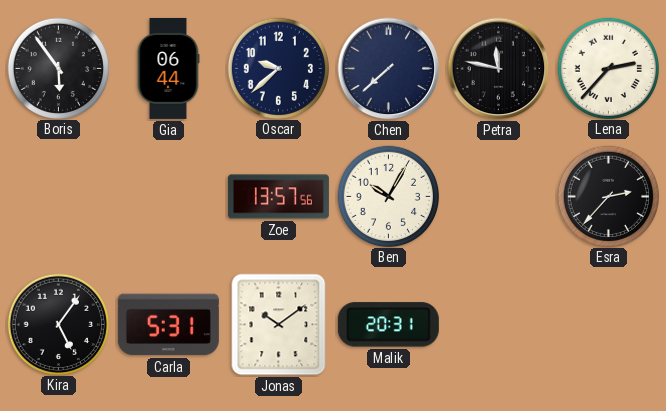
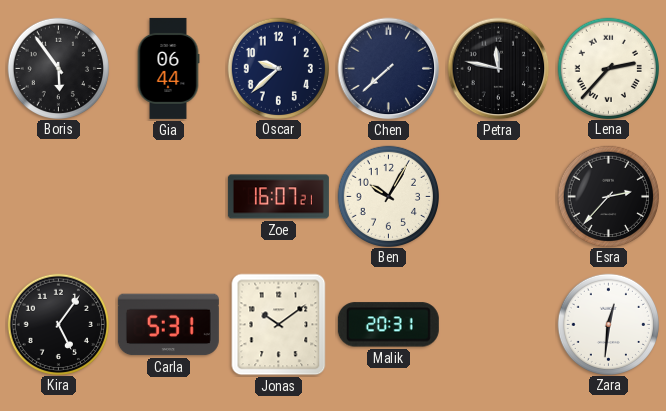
Zoe: 13:57 -> 16:07
Zara: none -> 12:31
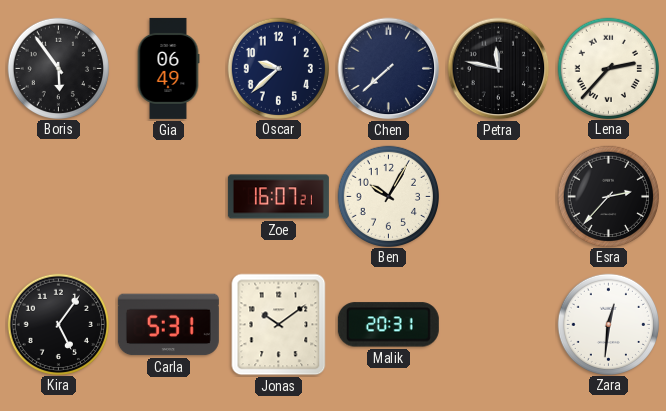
Gia: 06:44 -> 06:49
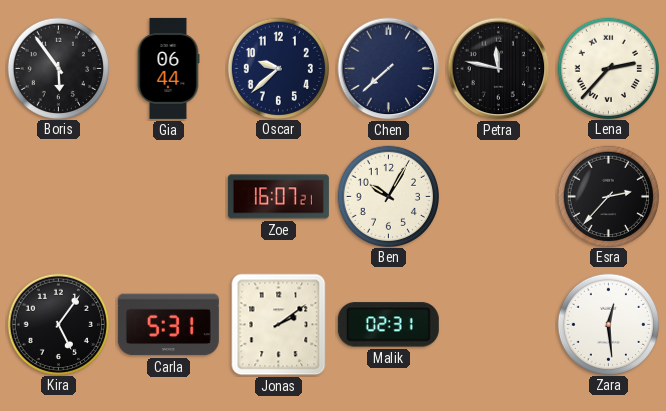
Gia: 06:49 -> 06:44
Jonas: 10:09 -> 2:09
Malik: 20:31 -> 02:31
Zara: 12:31 -> 12:29
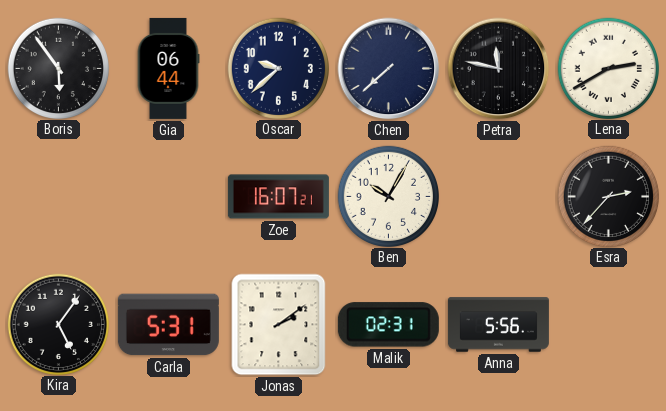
Lena: 2:37 -> 2:40
Anna: none -> 5:56
Zara: 12:29 -> none
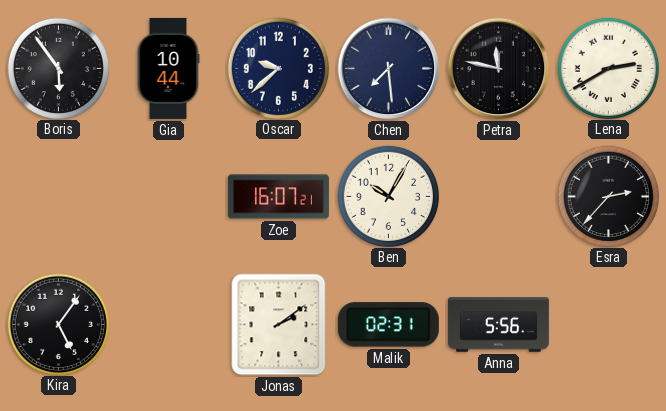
Gia: 06:44 -> 10:44
Chen: 7:38 -> 7:29
Carla: 5:31 -> none
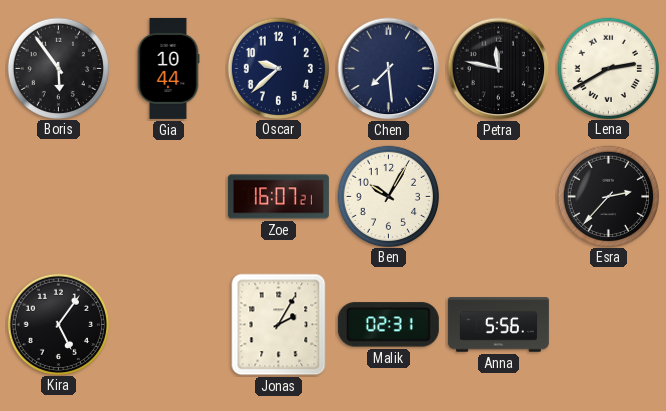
Jonas: 2:09 -> 2:05
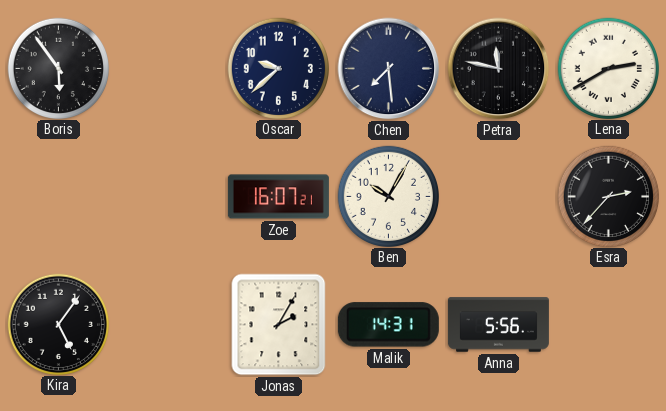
Gia: 10:44 -> none
Malik: 02:31 -> 14:31
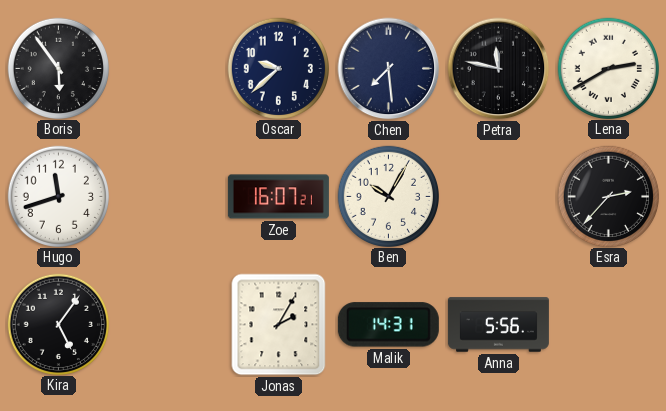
Hugo: none -> 11:42
